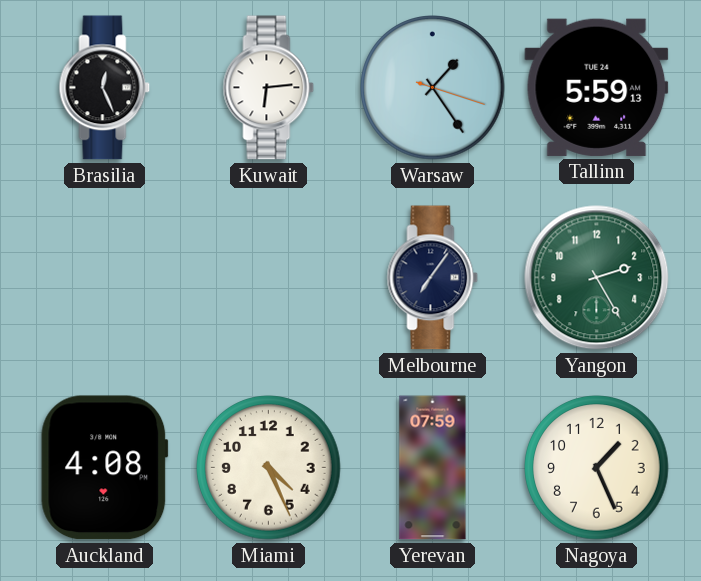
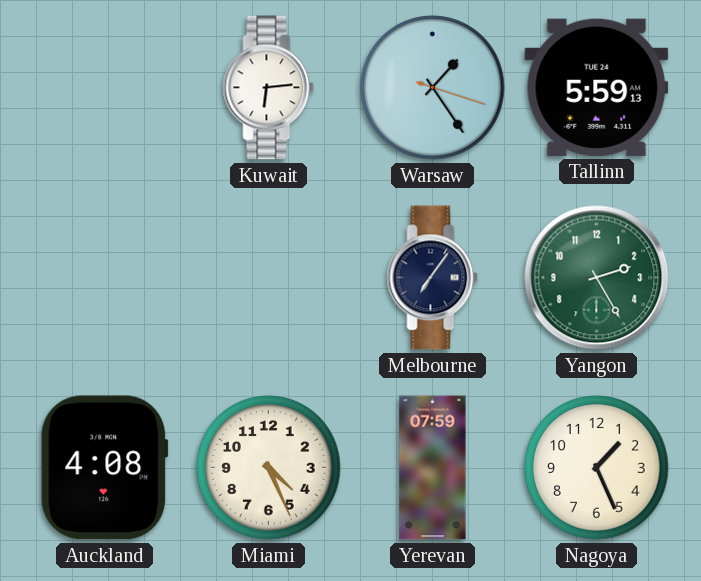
Brasilia: 12:26 -> none
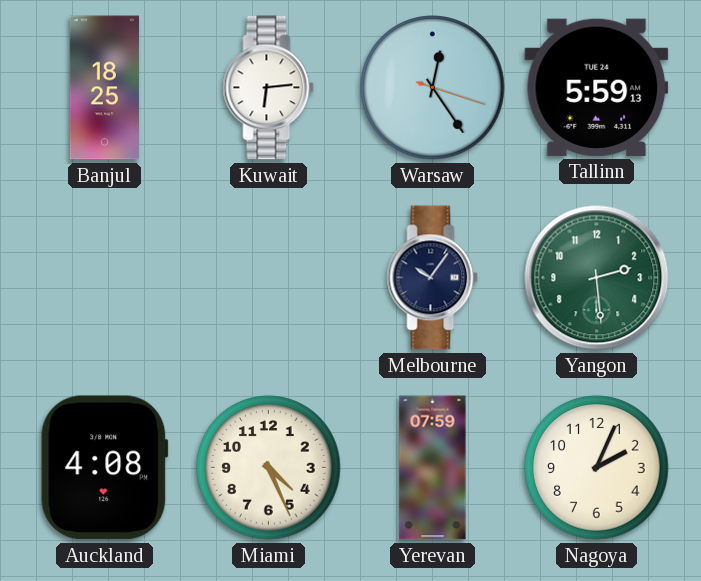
Banjul: none -> 18:25
Warsaw: 1:24 -> 12:24
Melbourne: 7:06 -> 10:06
Yangon: 2:25 -> 2:29
Nagoya: 1:26 -> 2:04
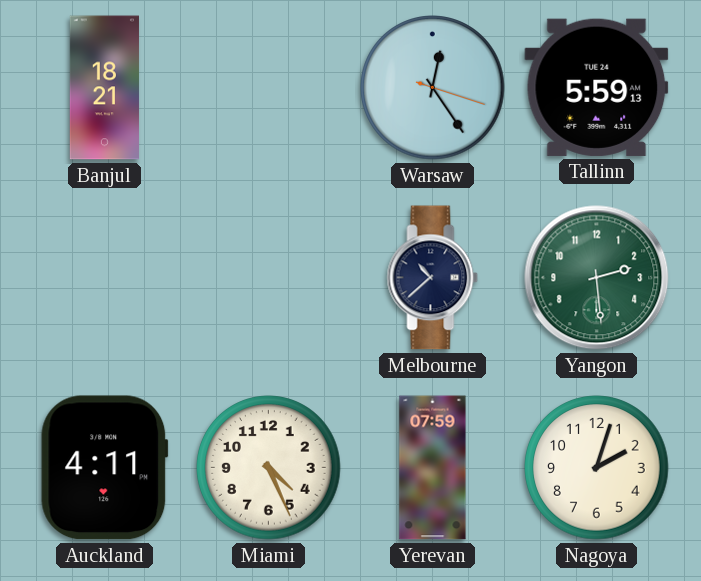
Banjul: 18:25 -> 18:21
Kuwait: 6:14 -> none
Melbourne: 10:06 -> 10:38
Auckland: 4:08 -> 4:11
Nagoya: 2:04 -> 2:03
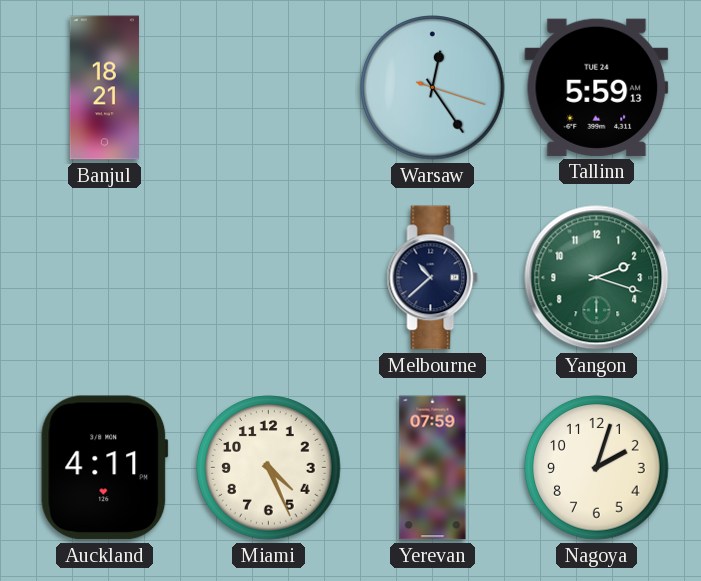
Yangon: 2:29 -> 2:18
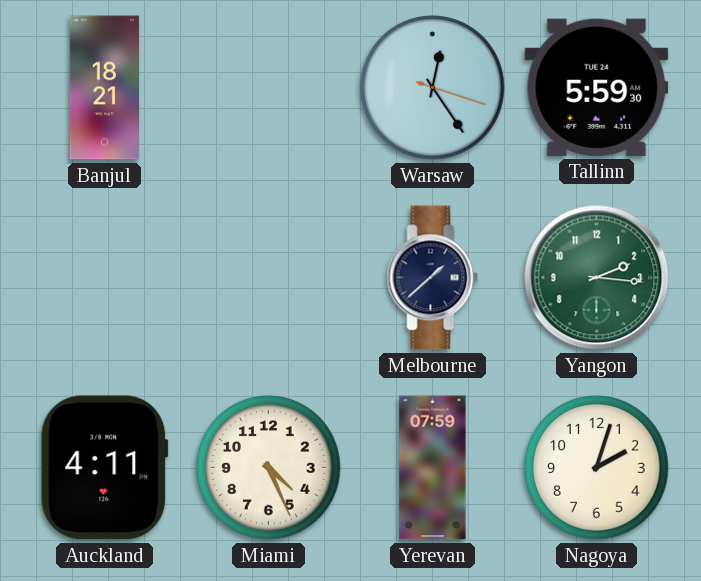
Tallinn: 5:59:13 -> 5:59:30
Melbourne: 10:38 -> 1:38
Yangon: 2:18 -> 2:16
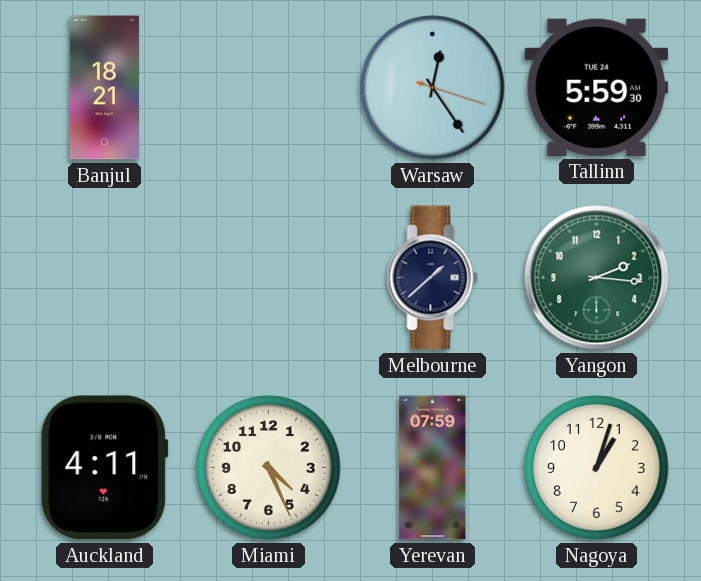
Nagoya: 2:03 -> 1:03
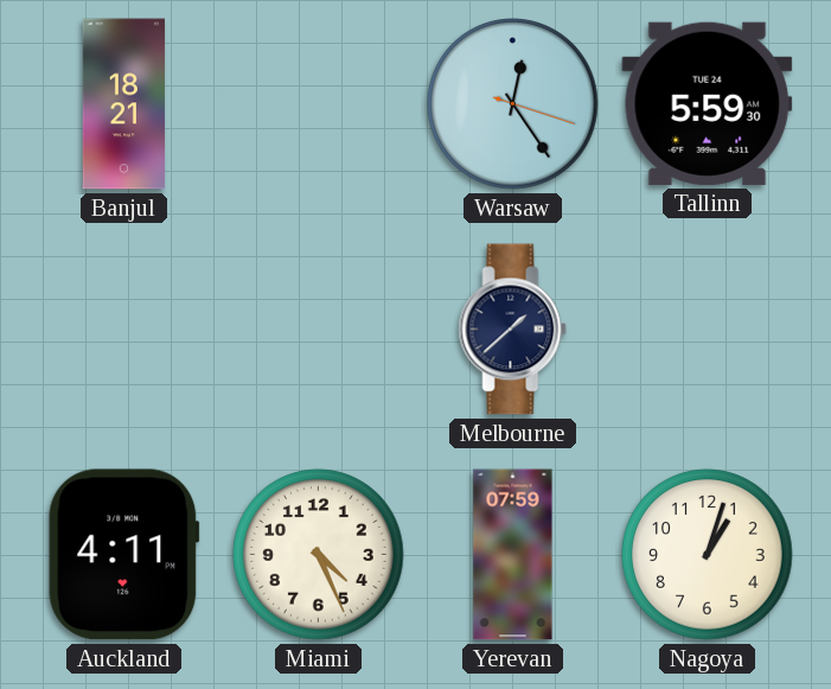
Yangon: 2:16 -> none
